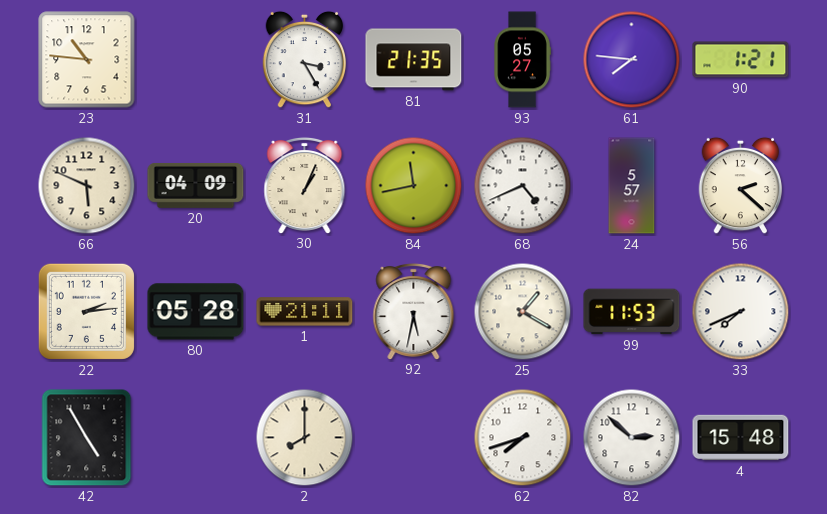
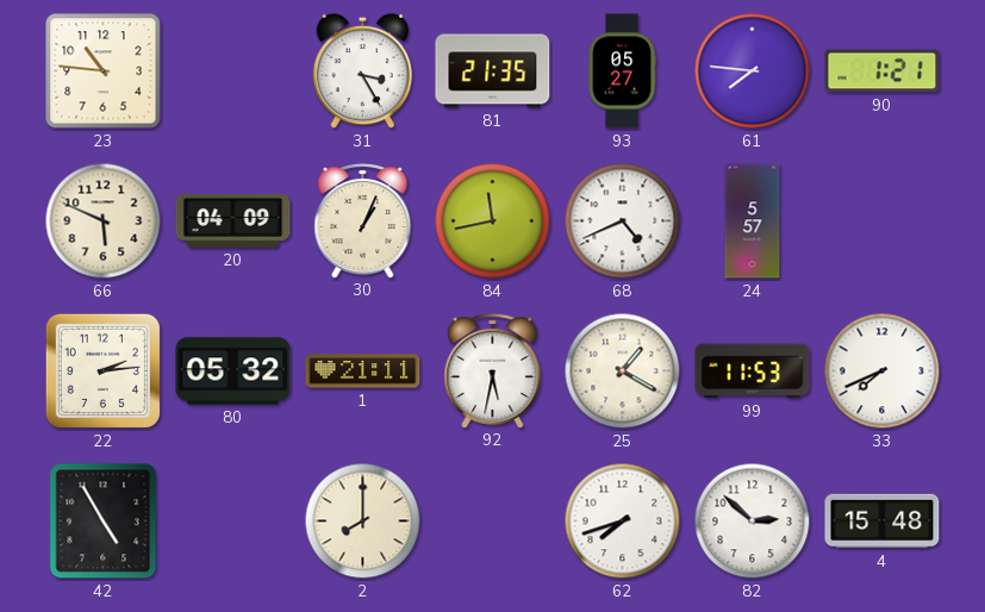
56: 2:22 -> none
80: 05:28 -> 05:32
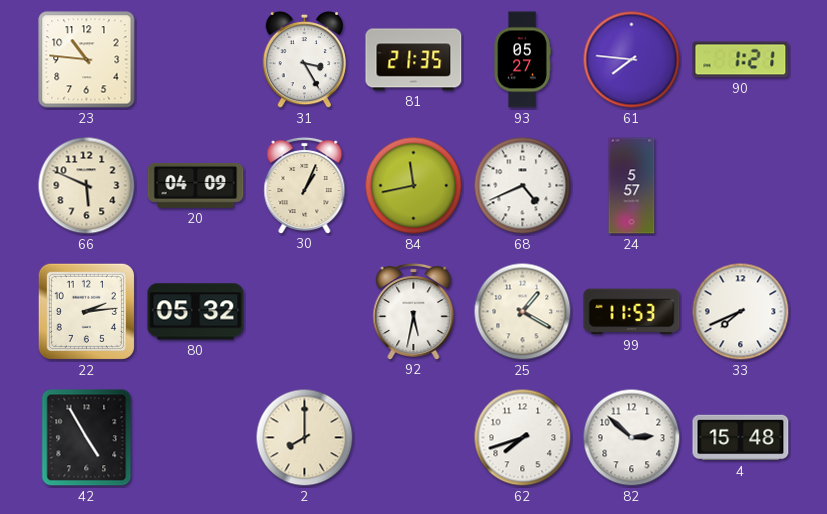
1: 21:11 -> none
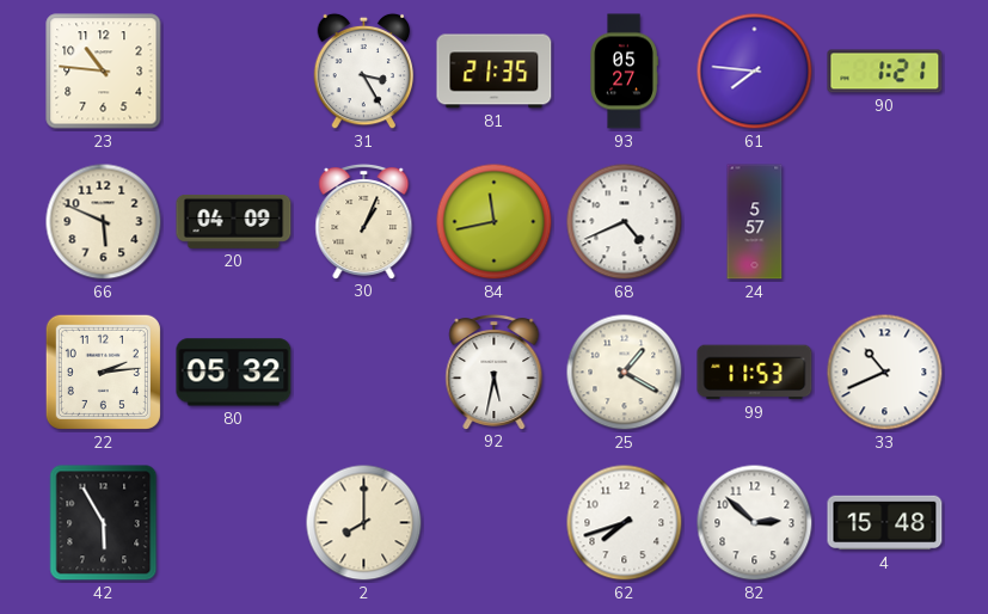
33: 7:41 -> 10:41
42: 4:55 -> 5:55
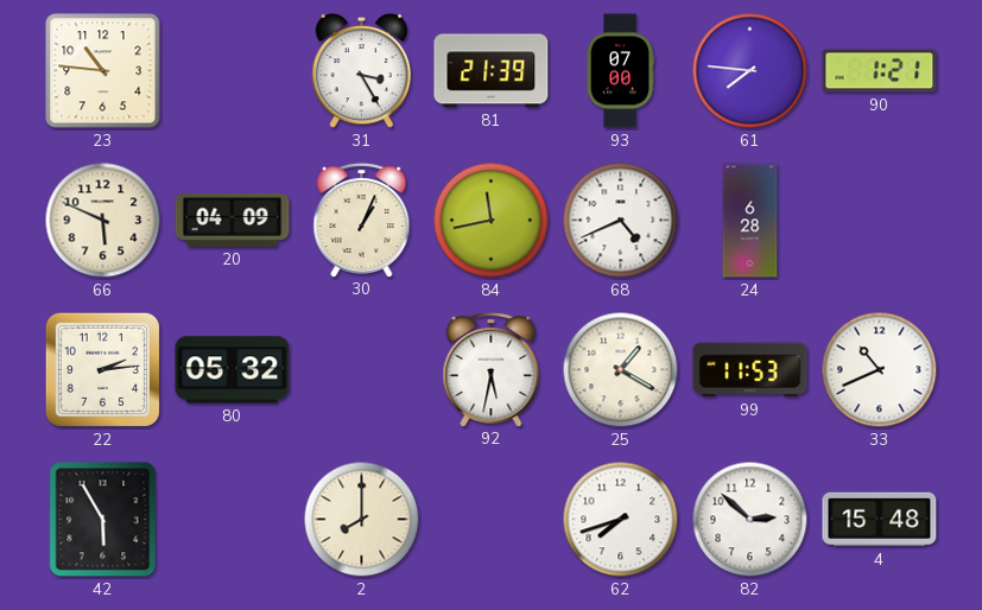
81: 21:35 -> 21:39
93: 05:27 -> 07:00
24: 5:57 -> 6:28
